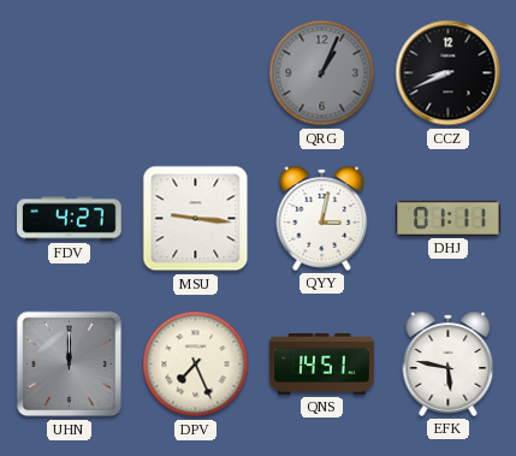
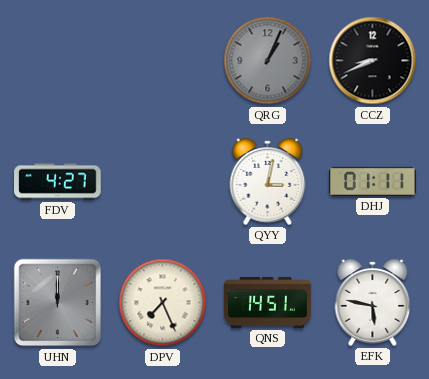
MSU: 9:16 -> none
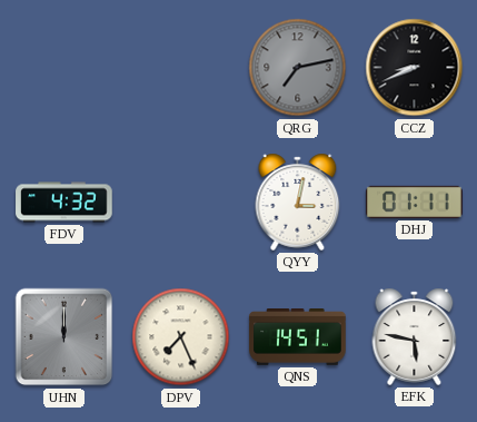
QRG: 1:04 -> 7:13
FDV: 4:27 -> 4:32
